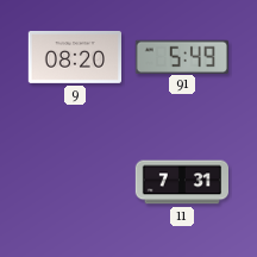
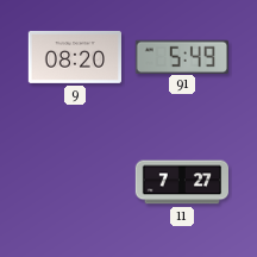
11: 7:31 -> 7:27
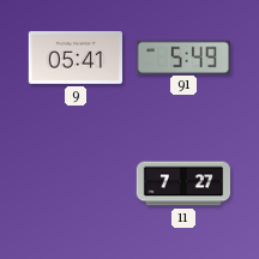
9: 08:20 -> 05:41
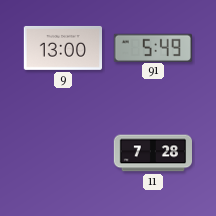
9: 05:41 -> 13:00
11: 7:27 -> 7:28
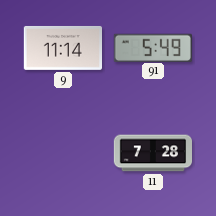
9: 13:00 -> 11:14
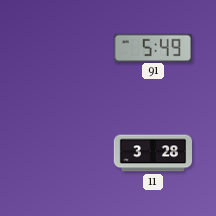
9: 11:14 -> none
11: 7:28 -> 3:28
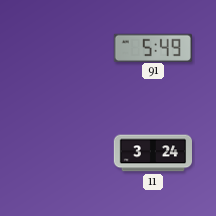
11: 3:28 -> 3:24
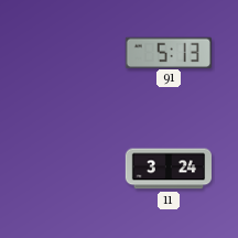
91: 5:49 -> 5:13
